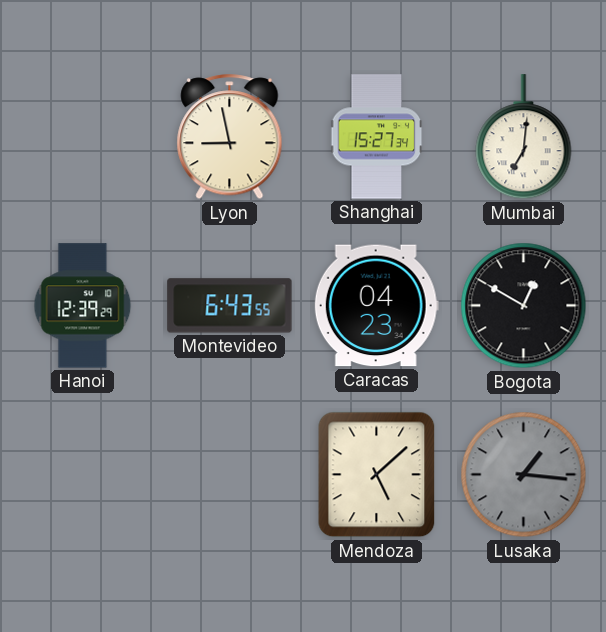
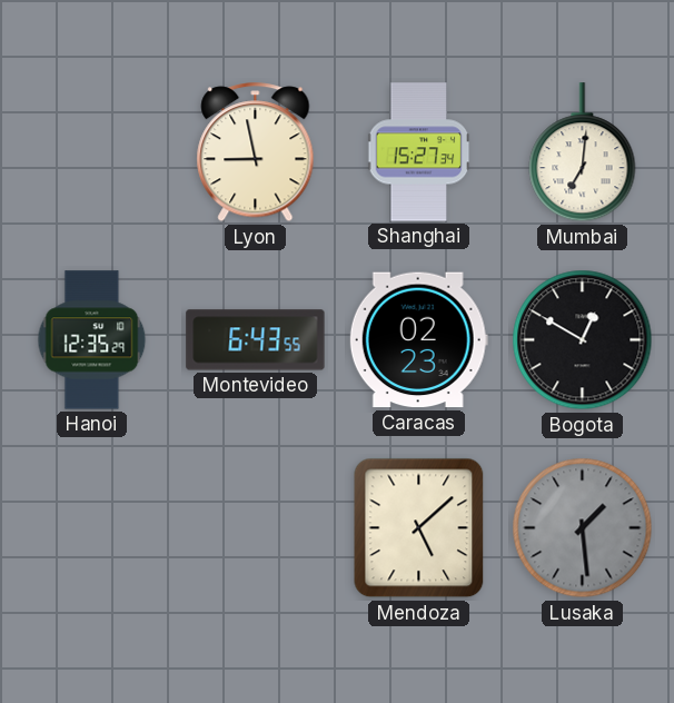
Hanoi: 12:39 -> 12:35
Caracas: 04:23 -> 02:23
Lusaka: 1:16 -> 1:29
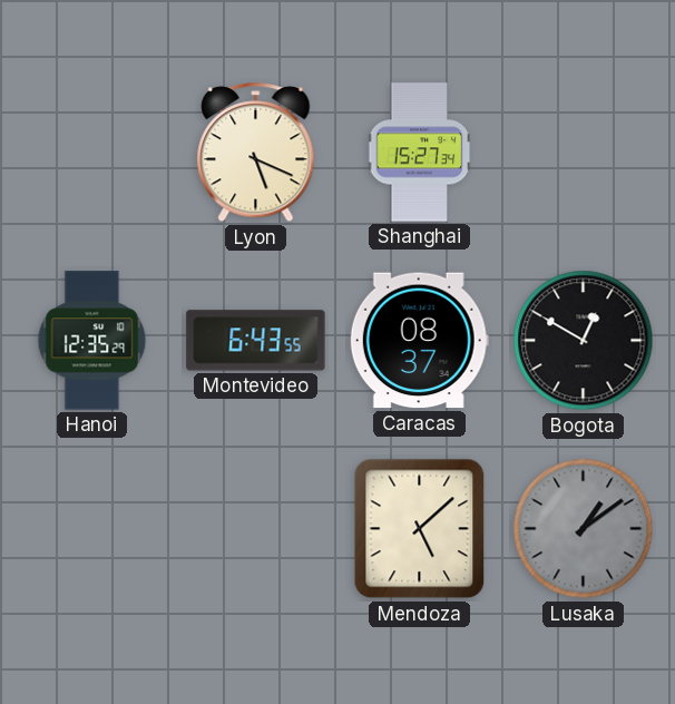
Lyon: 8:58 -> 5:19
Mumbai: 7:01 -> none
Caracas: 02:23 -> 08:37
Lusaka: 1:29 -> 1:09
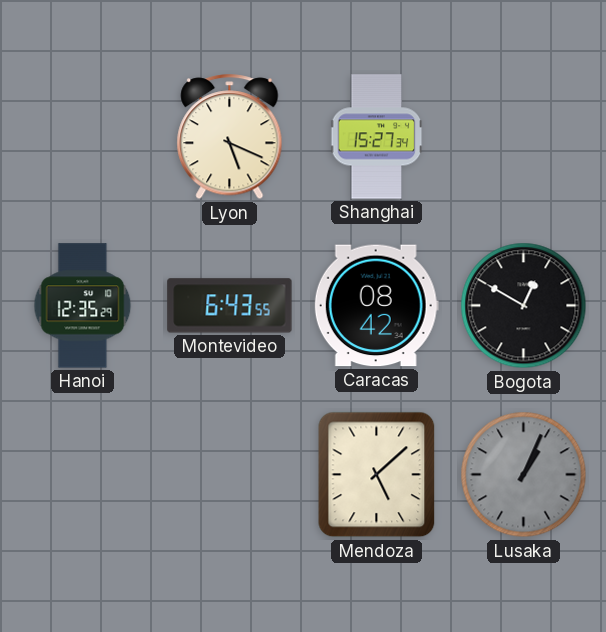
Caracas: 08:37 -> 08:42
Lusaka: 1:09 -> 1:04
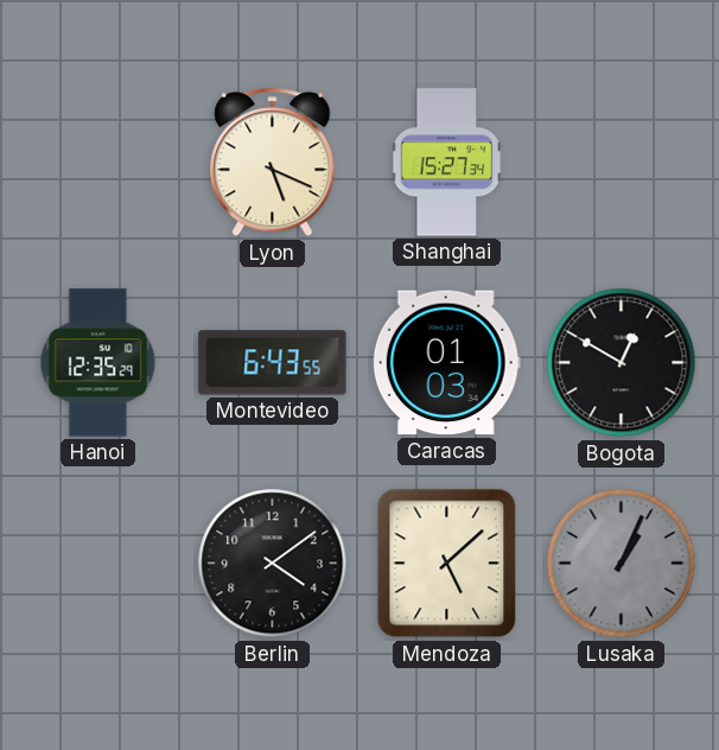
Caracas: 08:42 -> 01:03
Berlin: none -> 4:09
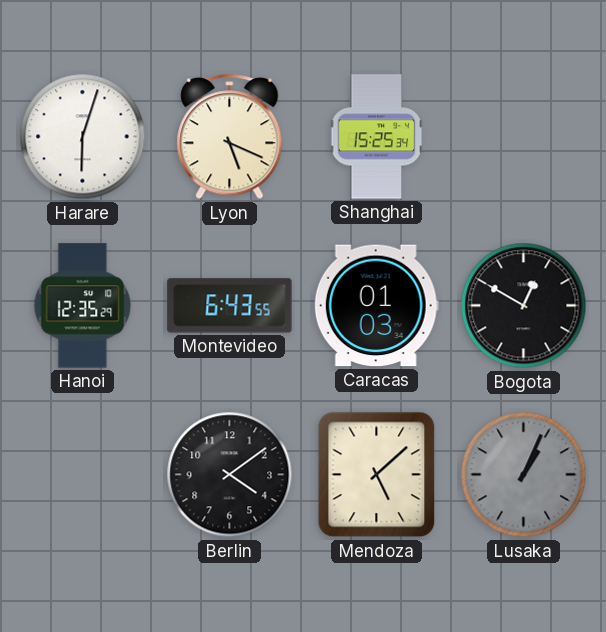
Harare: none -> 6:03
Shanghai: 15:27 -> 15:25
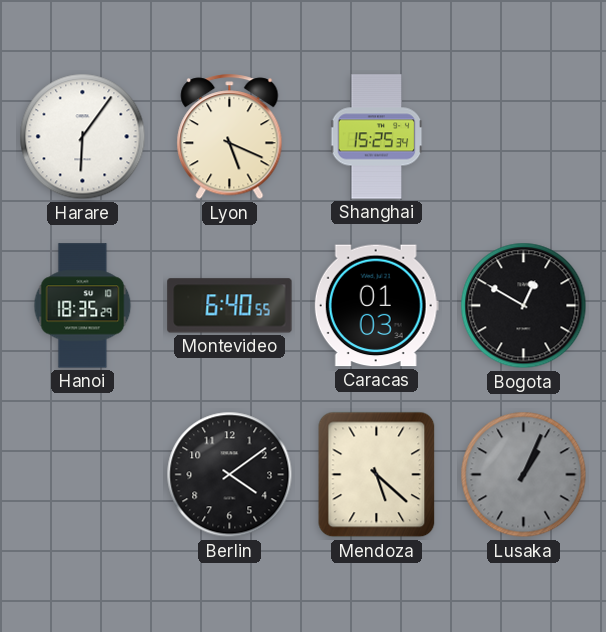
Harare: 6:03 -> 6:06
Hanoi: 12:35 -> 18:35
Montevideo: 6:43 -> 6:40
Mendoza: 5:08 -> 5:22
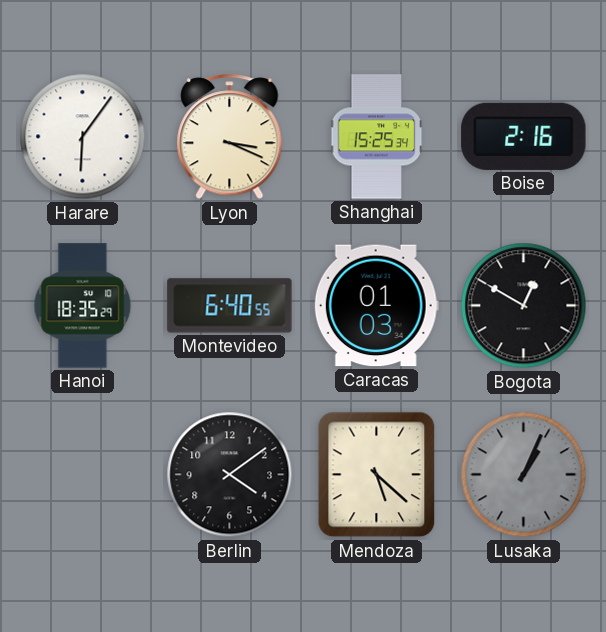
Lyon: 5:19 -> 3:19
Boise: none -> 2:16
